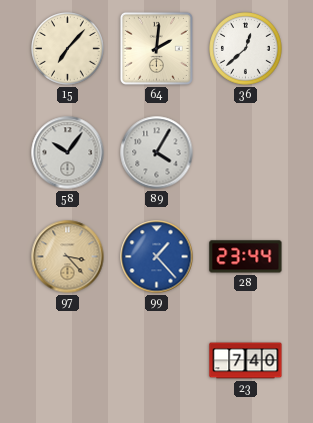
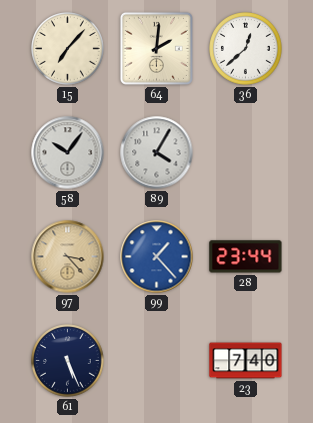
61: none -> 5:26
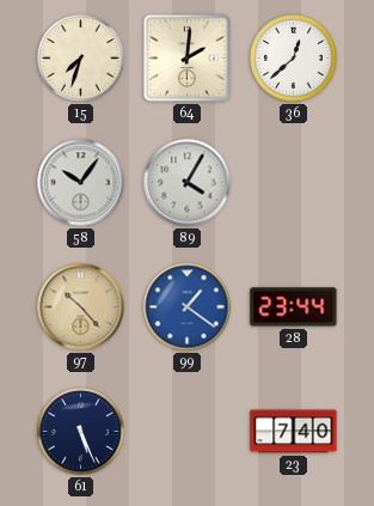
15: 7:07 -> 7:33
97: 3:23 -> 10:23
99: 1:23 -> 1:21
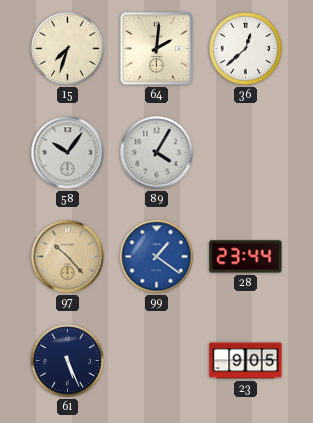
23: 7:40 -> 9:05
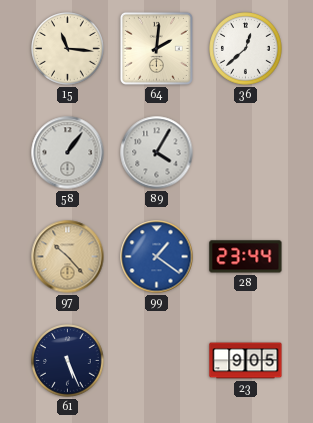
15: 7:33 -> 11:16
58: 10:06 -> 1:06
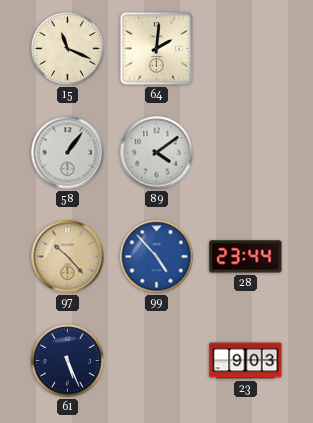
15: 11:16 -> 11:19
36: 12:38 -> none
89: 4:05 -> 4:09
99: 1:21 -> 4:53
23: 9:05 -> 9:03
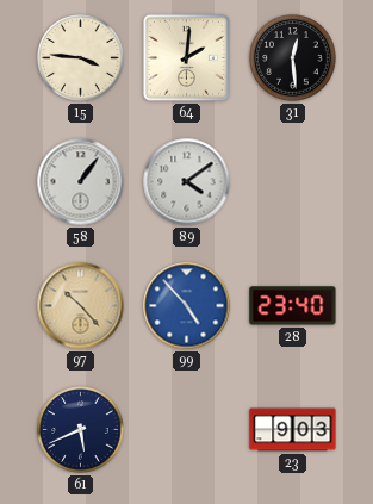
15: 11:19 -> 3:46
31: none -> 12:29
28: 23:44 -> 23:40
61: 5:26 -> 5:41
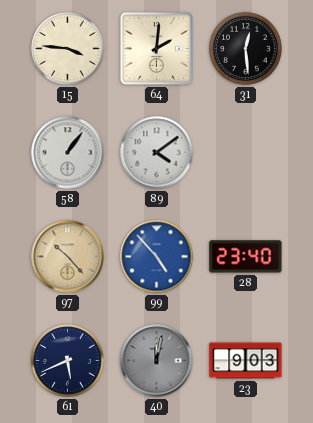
40: none -> 12:02
